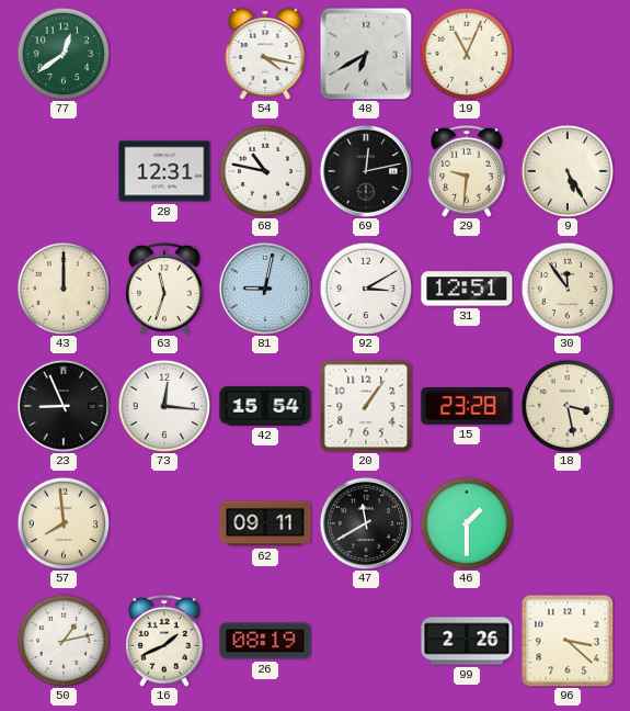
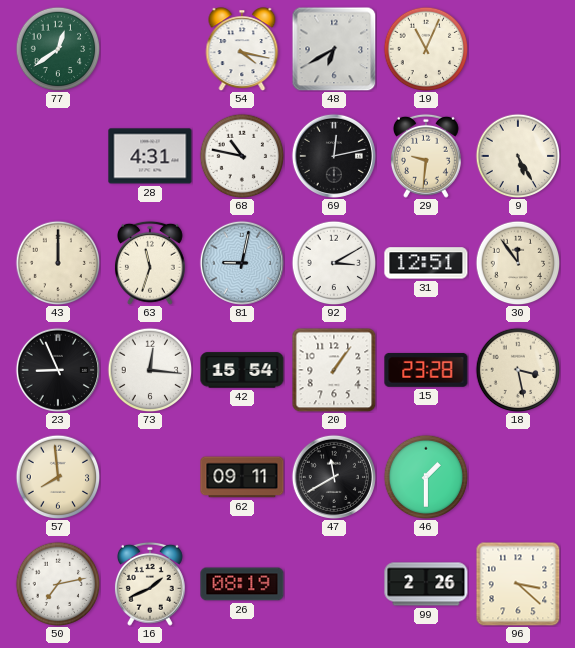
28: 12:31 -> 4:31
50: 1:13 -> 7:13
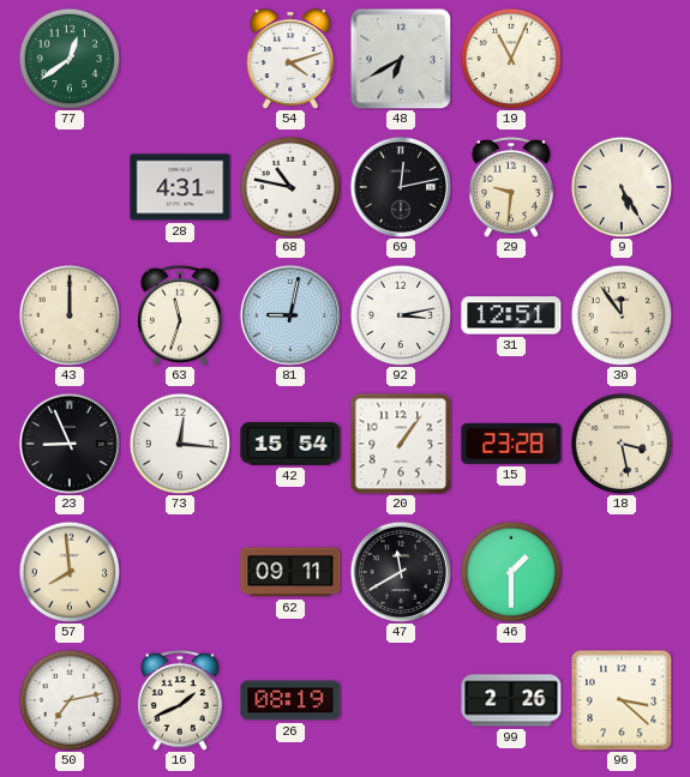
54: 4:17 -> 4:12
92: 3:10 -> 3:13
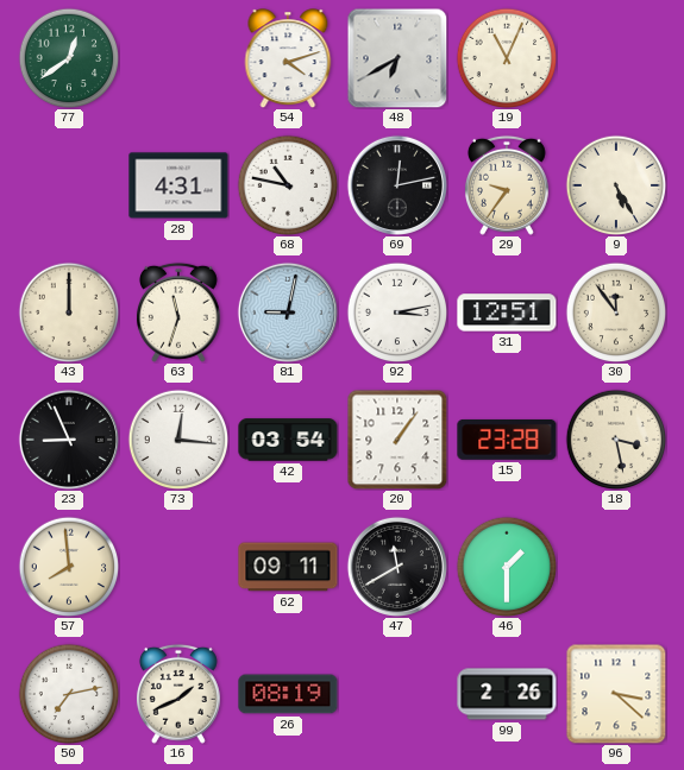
29: 9:31 -> 9:36
42: 15:54 -> 03:54
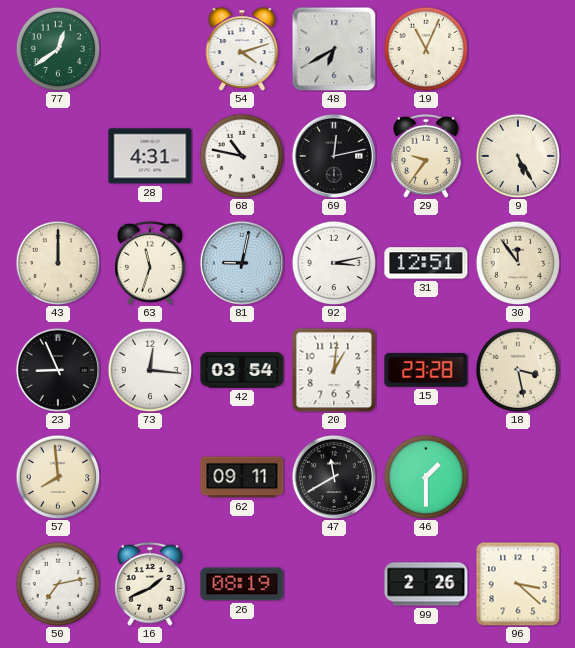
20: 1:06 -> 1:01
